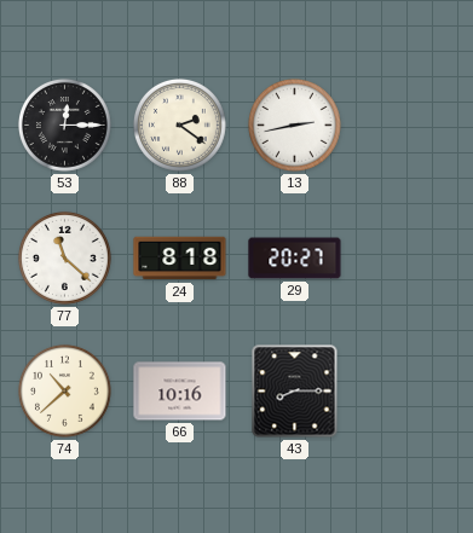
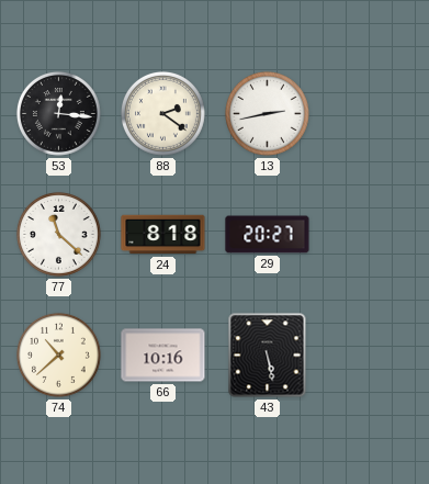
53: 12:15 -> 12:16
43: 8:15 -> 5:28
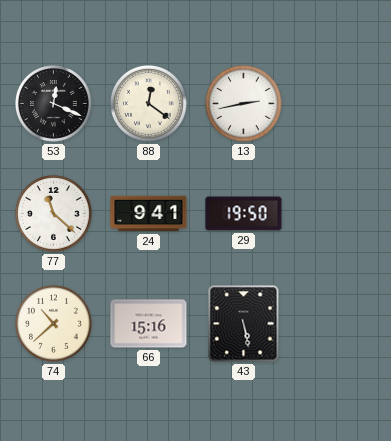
53: 12:16 -> 12:19
88: 2:21 -> 12:21
24: 8:18 -> 9:41
29: 20:27 -> 19:50
66: 10:16 -> 15:16
